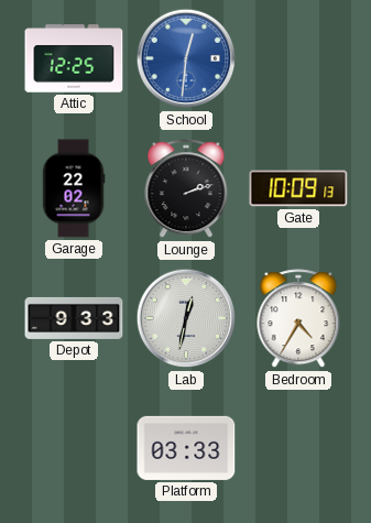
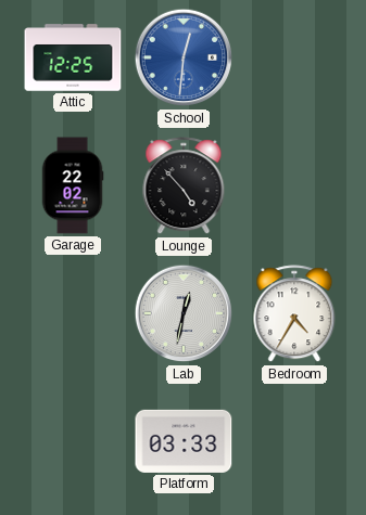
Lounge: 2:12 -> 4:53
Gate: 10:09 -> none
Depot: 9:33 -> none
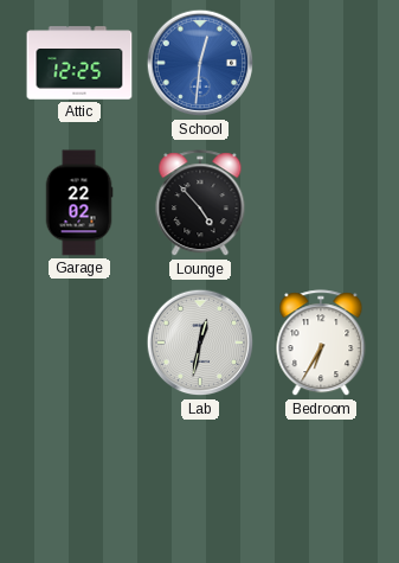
Bedroom: 4:35 -> 6:35
Platform: 03:33 -> none
